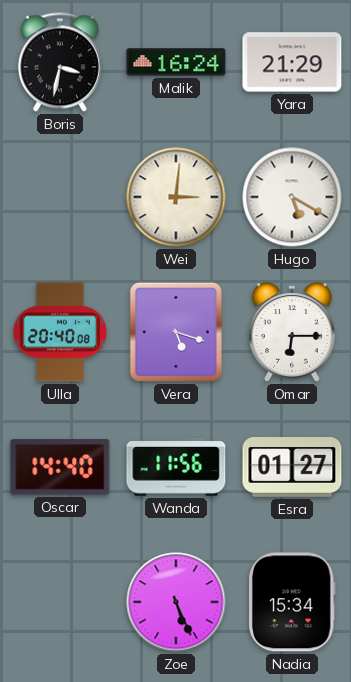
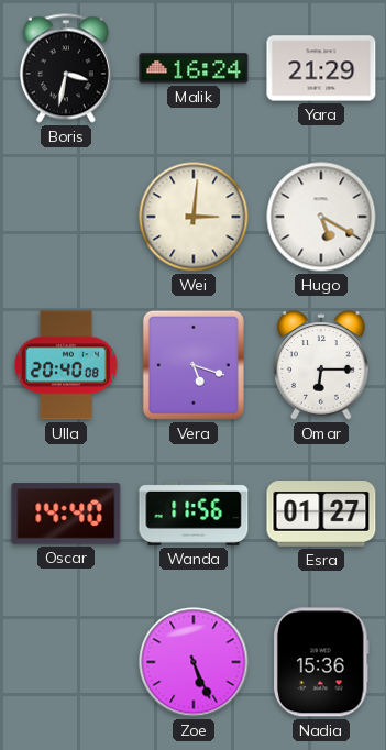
Nadia: 15:34 -> 15:36
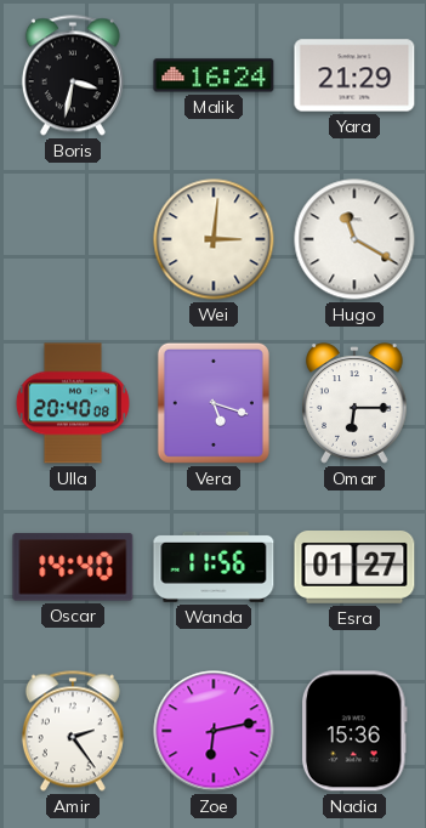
Hugo: 5:20 -> 11:20
Amir: none -> 2:24
Zoe: 5:26 -> 6:13
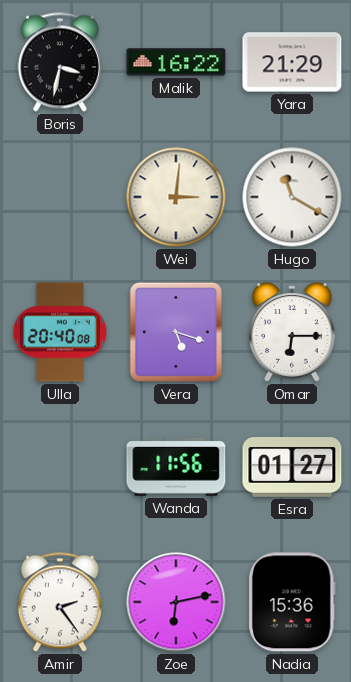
Malik: 16:24 -> 16:22
Oscar: 14:40 -> none
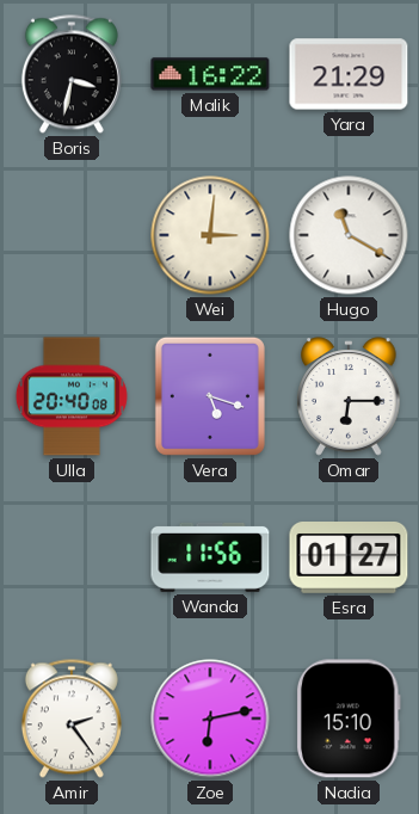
Nadia: 15:36 -> 15:10
